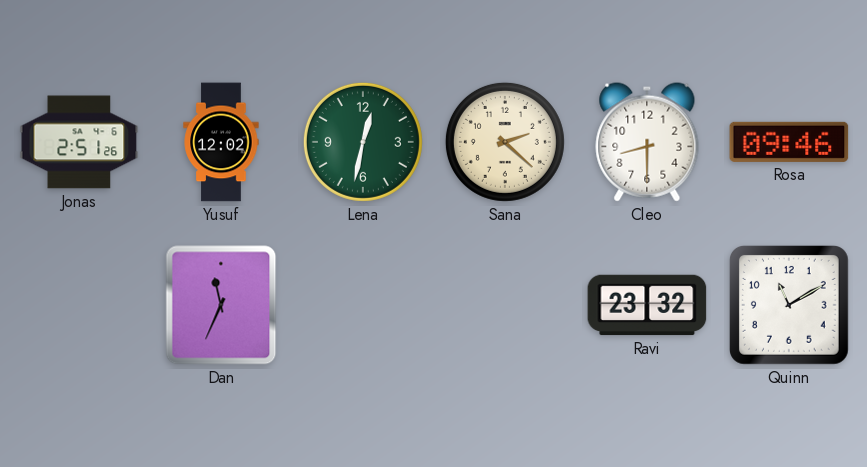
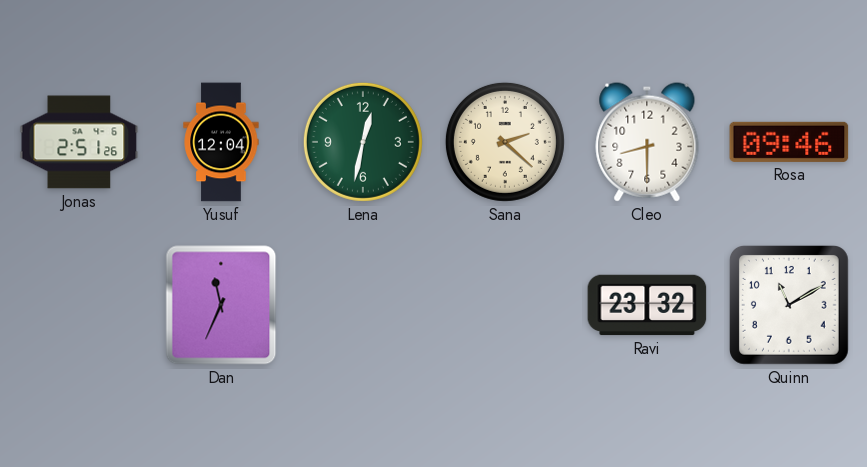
Yusuf: 12:02 -> 12:04
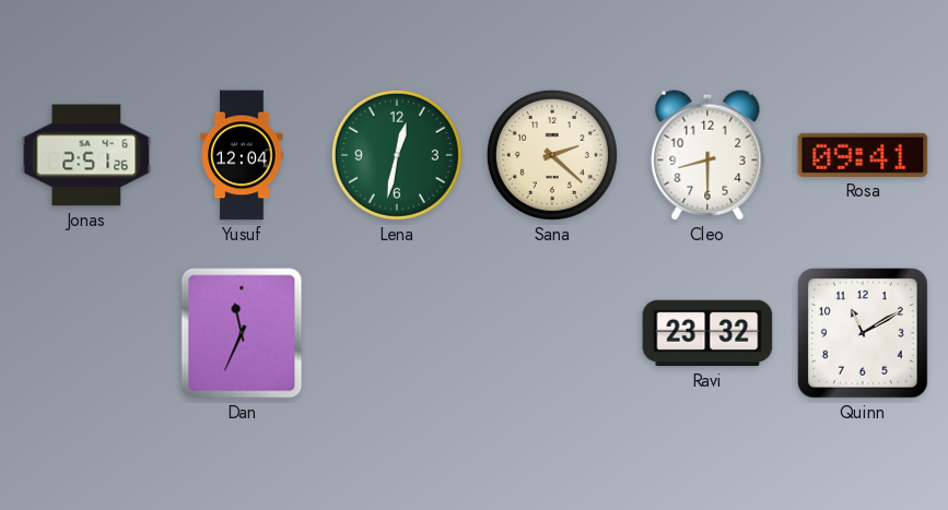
Rosa: 09:46 -> 09:41
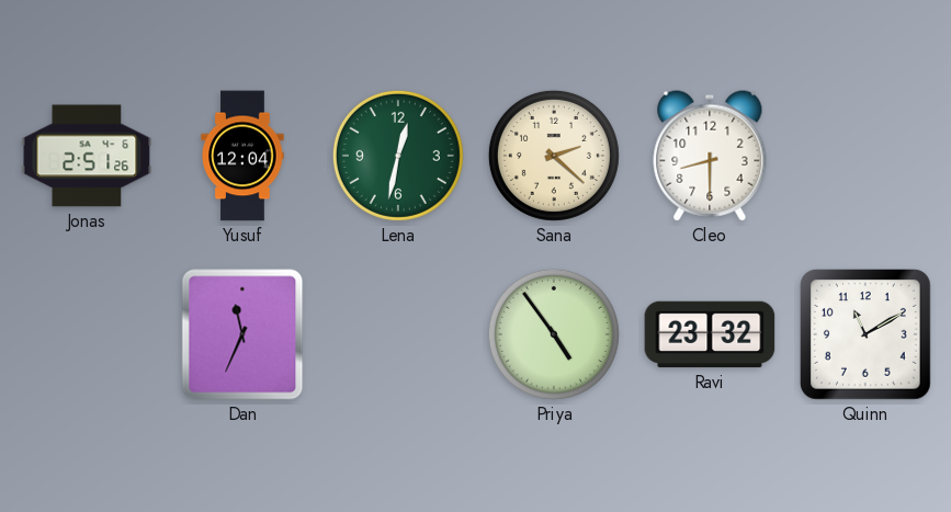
Rosa: 09:41 -> none
Priya: none -> 4:54
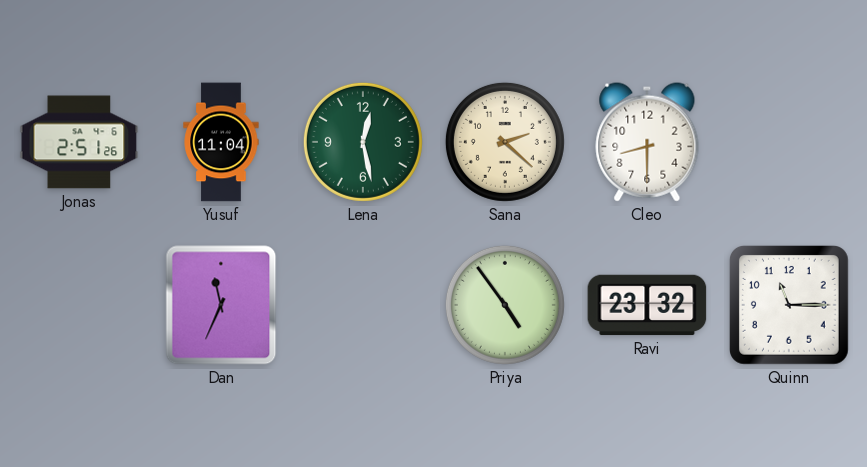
Yusuf: 12:04 -> 11:04
Lena: 12:32 -> 12:28
Quinn: 11:10 -> 11:15
